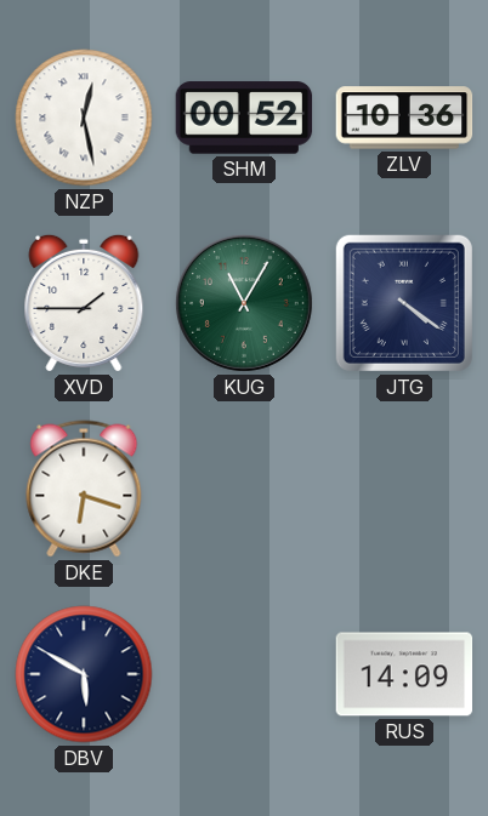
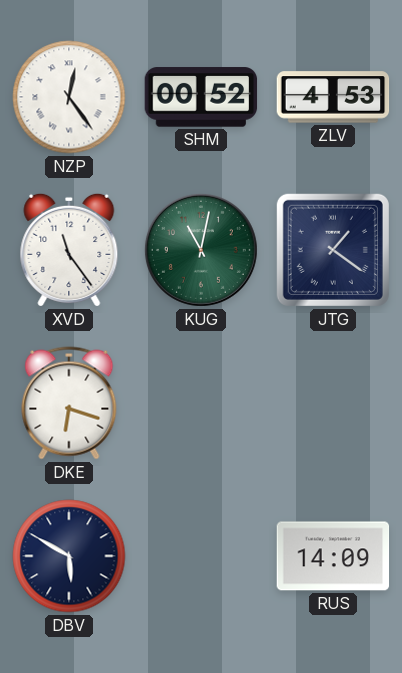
NZP: 12:28 -> 12:24
ZLV: 10:36 -> 4:53
XVD: 1:45 -> 11:24
KUG: 11:05 -> 11:02
JTG: 4:21 -> 1:21
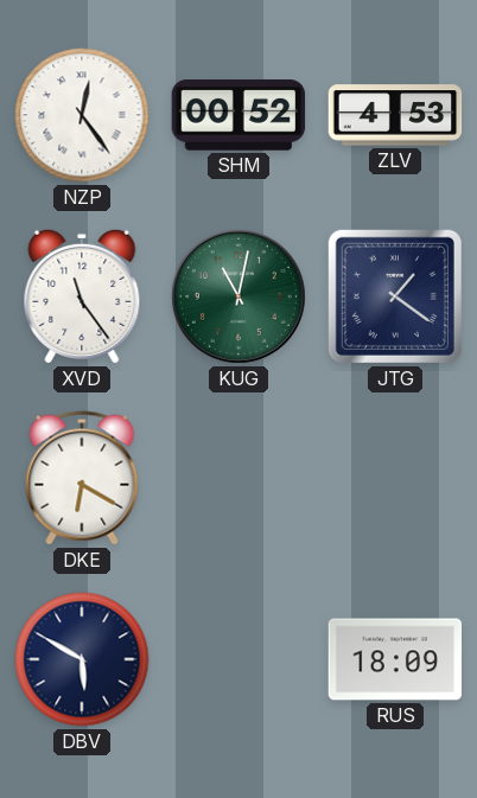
DKE: 6:18 -> 6:20
RUS: 14:09 -> 18:09
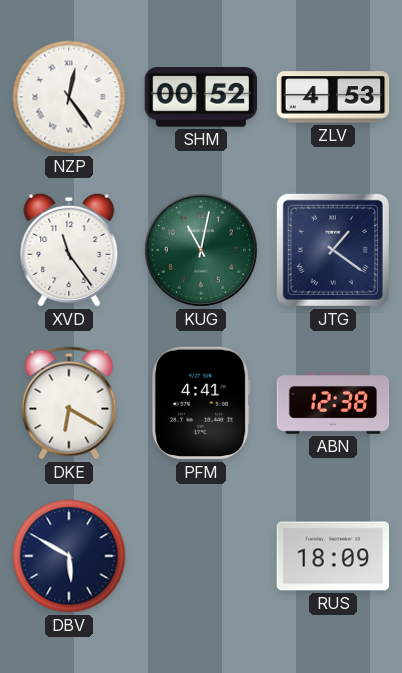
PFM: none -> 4:41
ABN: none -> 12:38
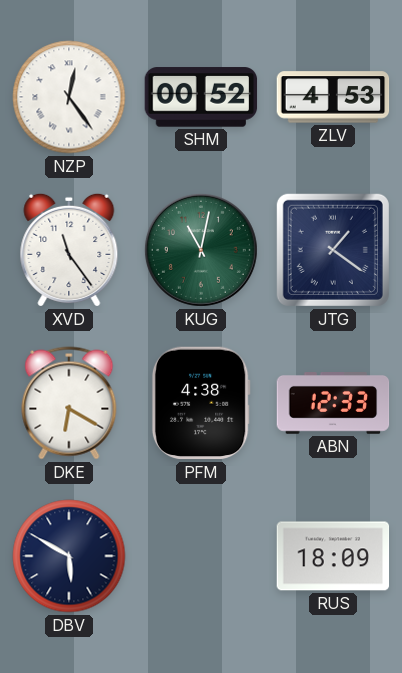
PFM: 4:41 -> 4:38
ABN: 12:38 -> 12:33
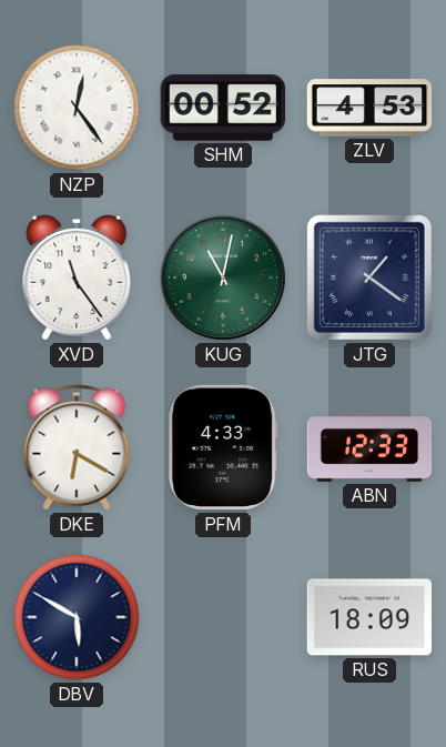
PFM: 4:38 -> 4:33
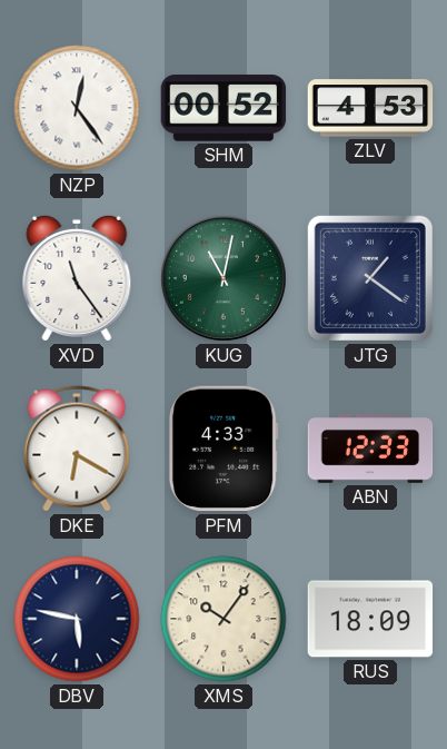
DBV: 5:50 -> 5:47
XMS: none -> 10:06
